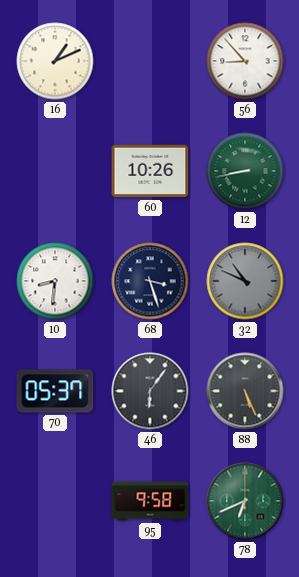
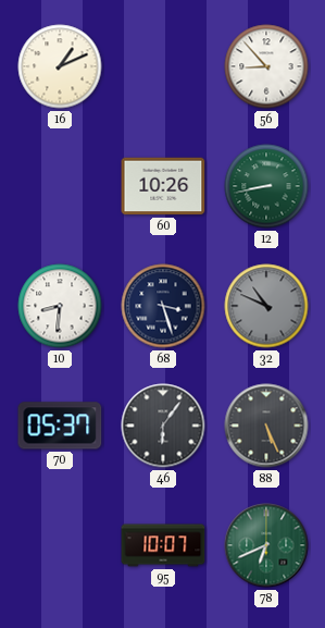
95: 9:58 -> 10:07
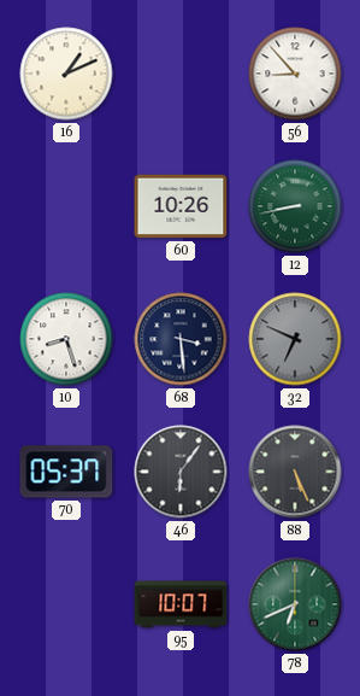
10: 8:31 -> 8:27
68: 3:27 -> 3:29
32: 10:49 -> 6:49
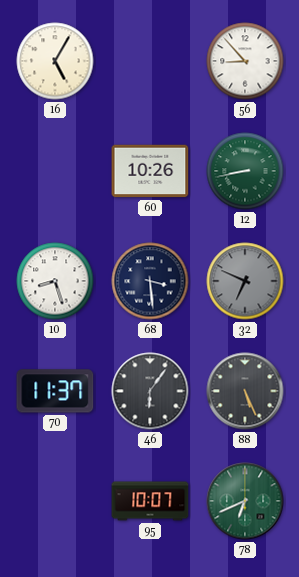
16: 1:11 -> 5:05
70: 05:37 -> 11:37
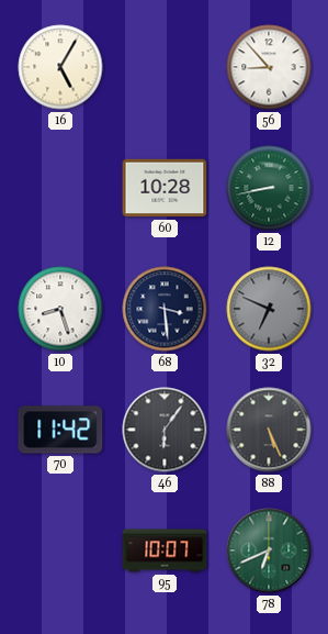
60: 10:26 -> 10:28
70: 11:37 -> 11:42
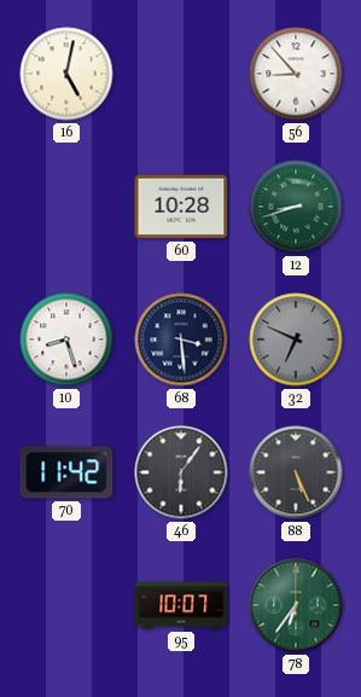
16: 5:05 -> 5:02
12: 8:43 -> 8:42
78: 6:41 -> 6:36
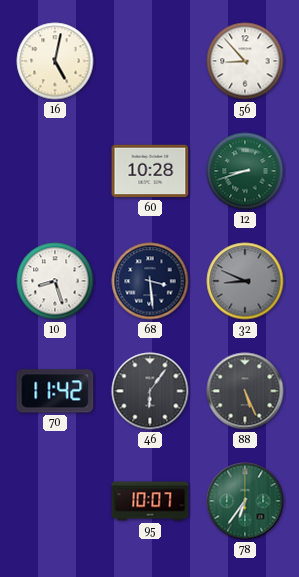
32: 6:49 -> 8:49
